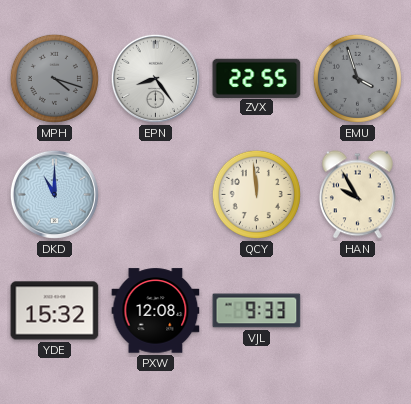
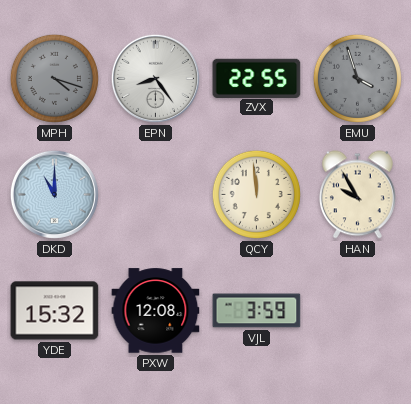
VJL: 9:33 -> 3:59
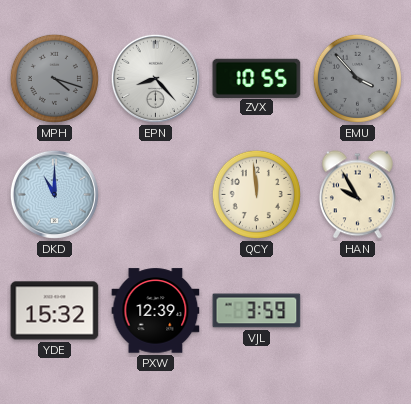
EPN: 8:24 -> 8:23
ZVX: 22:55 -> 10:55
EMU: 3:57 -> 3:53
PXW: 12:08 -> 12:39
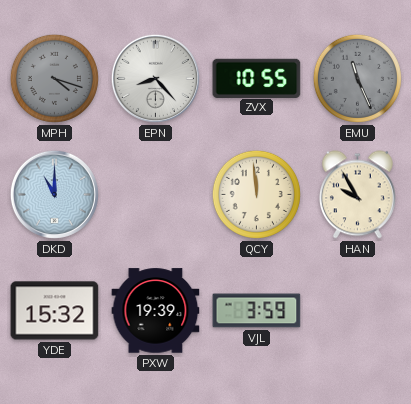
EMU: 3:53 -> 11:26
PXW: 12:39 -> 19:39
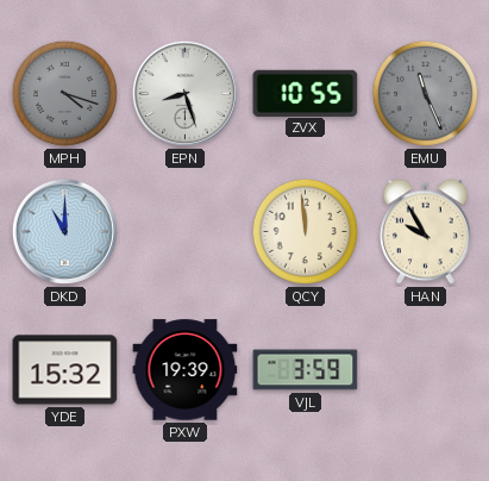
EPN: 8:23 -> 8:27
